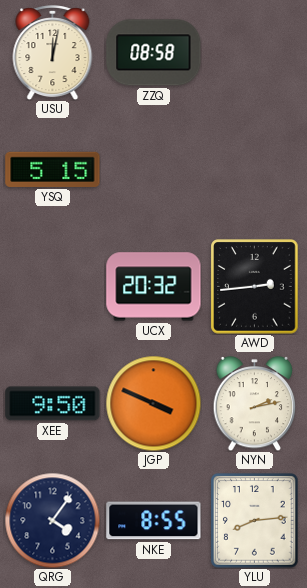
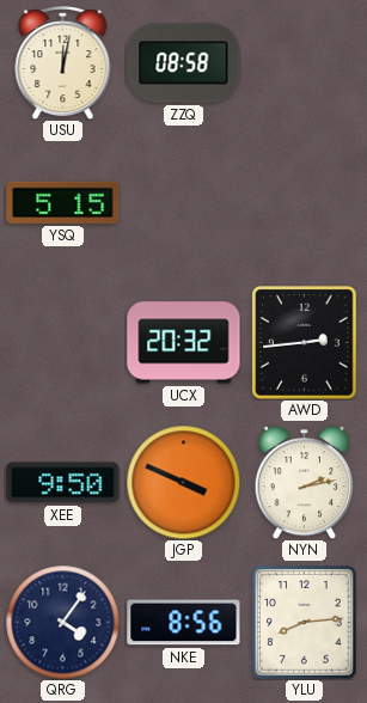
NKE: 8:55 -> 8:56
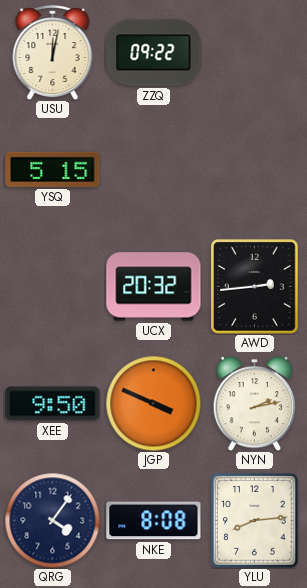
ZZQ: 08:58 -> 09:22
NKE: 8:56 -> 8:08
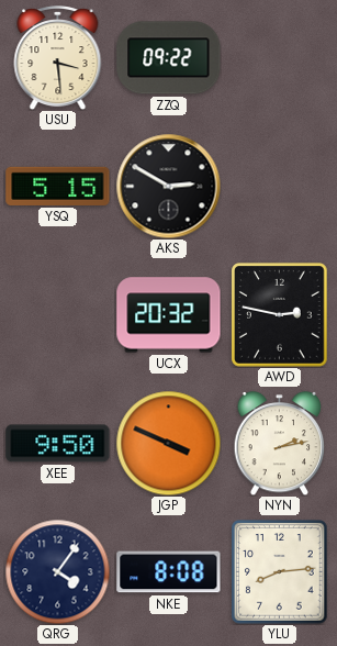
USU: 12:02 -> 3:29
AKS: none -> 2:50
AWD: 2:44 -> 2:47
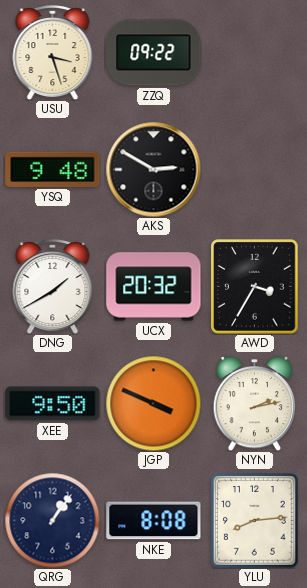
USU: 3:29 -> 3:27
YSQ: 5:15 -> 9:48
DNG: none -> 1:40
AWD: 2:47 -> 3:35
QRG: 4:06 -> 1:06
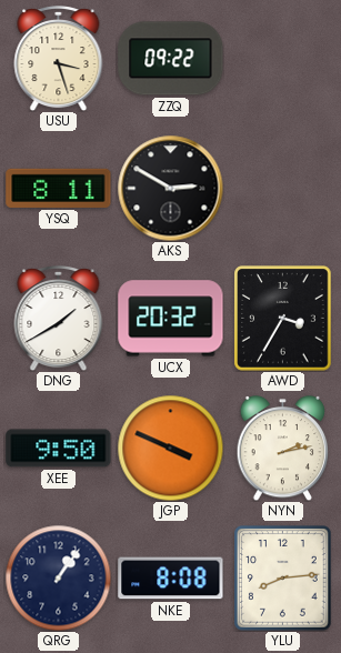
YSQ: 9:48 -> 8:11
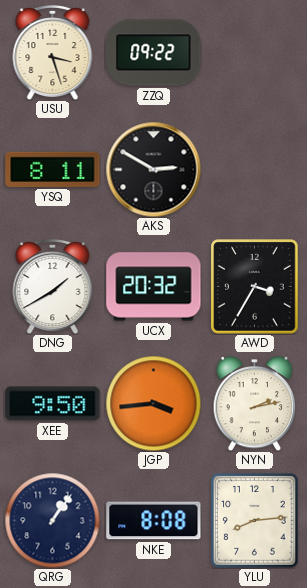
JGP: 3:49 -> 3:44
